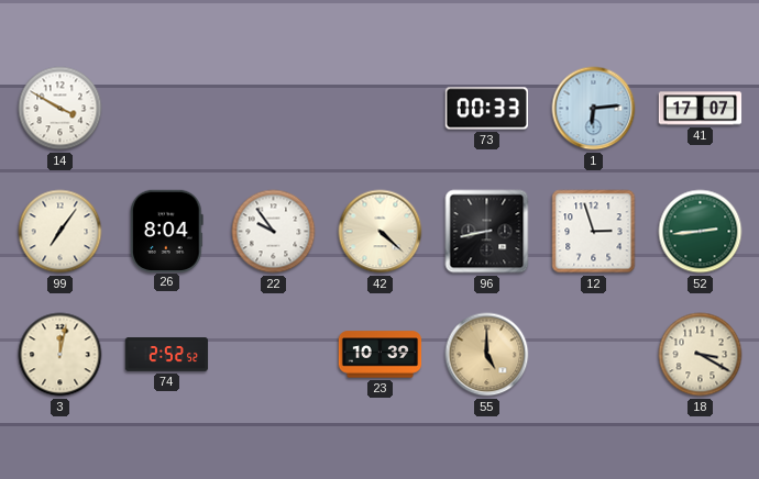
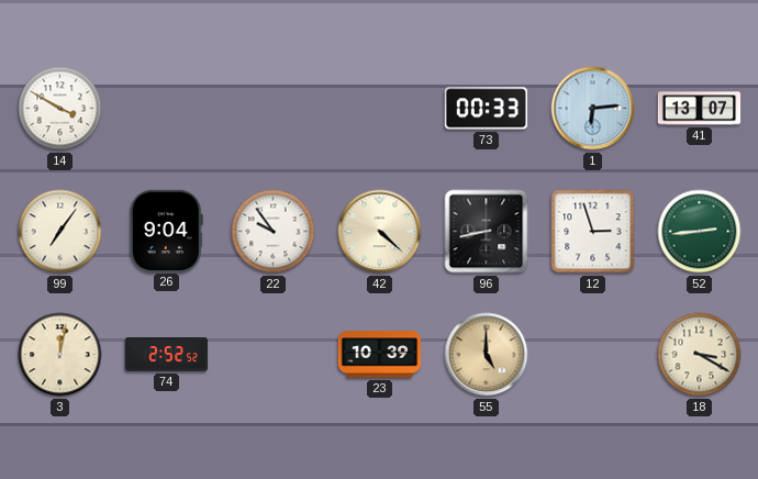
41: 17:07 -> 13:07
26: 8:04 -> 9:04
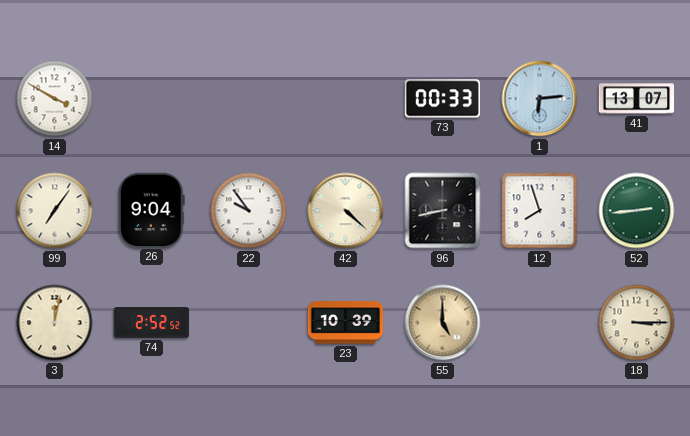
12: 2:57 -> 7:57
18: 3:20 -> 3:15
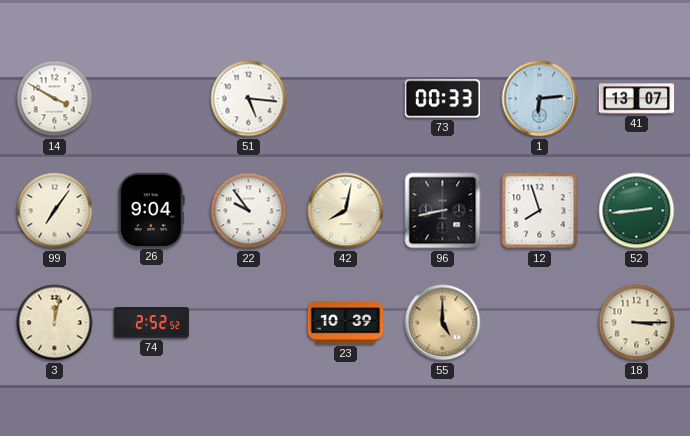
51: none -> 5:16
42: 4:22 -> 8:02
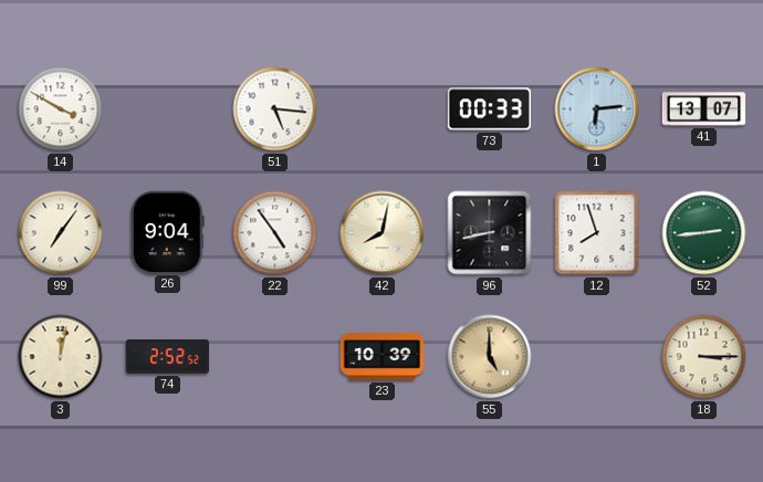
22: 9:54 -> 4:54
